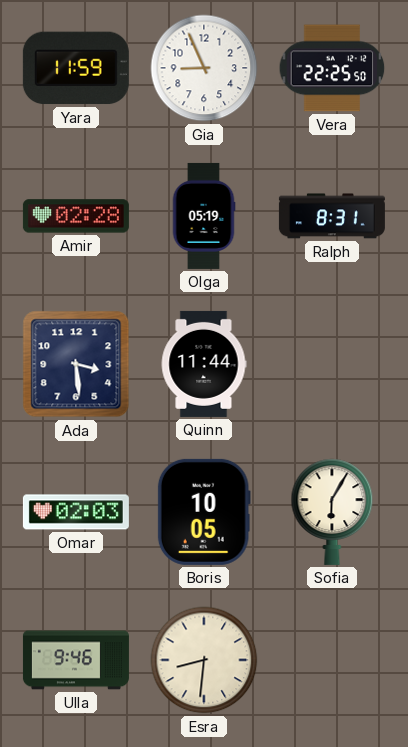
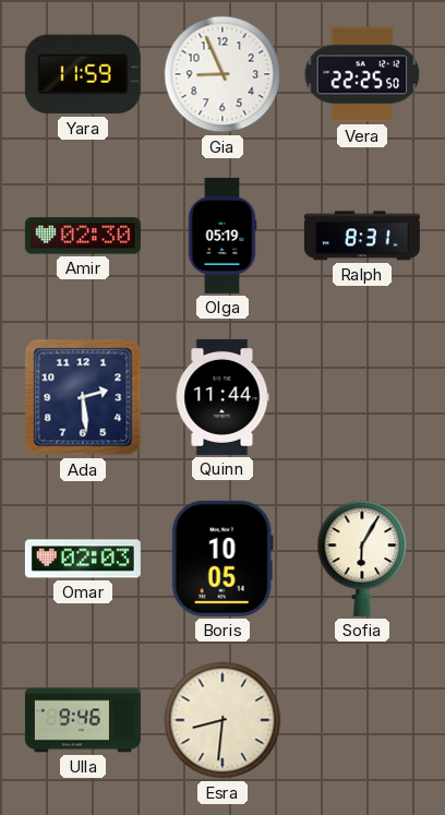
Amir: 02:28 -> 02:30
Ada: 3:29 -> 2:29
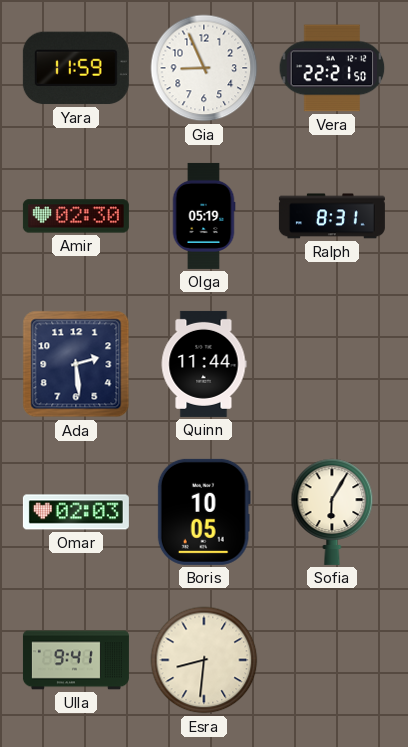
Vera: 22:25 -> 22:21
Ulla: 9:46 -> 9:41
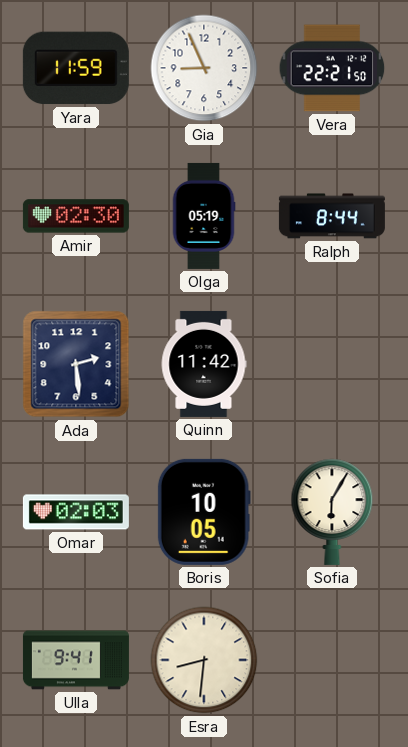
Ralph: 8:31 -> 8:44
Quinn: 11:44 -> 11:42
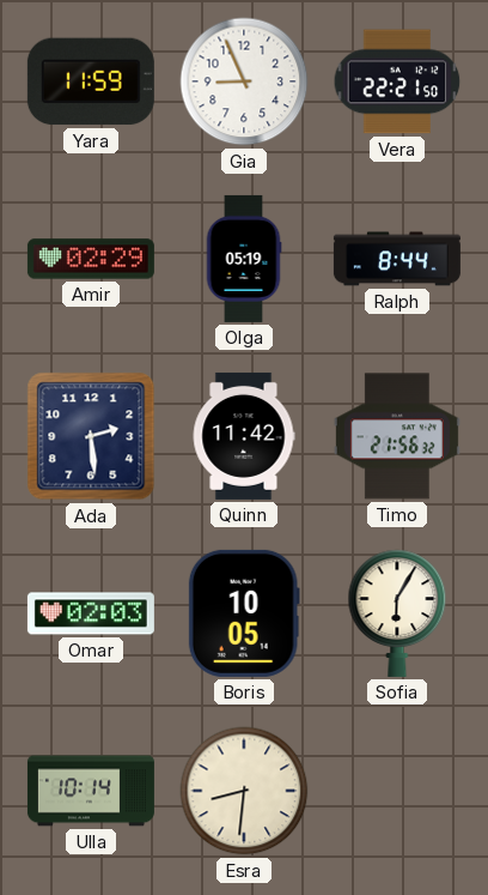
Amir: 02:30 -> 02:29
Timo: none -> 21:56
Ulla: 9:41 -> 10:14
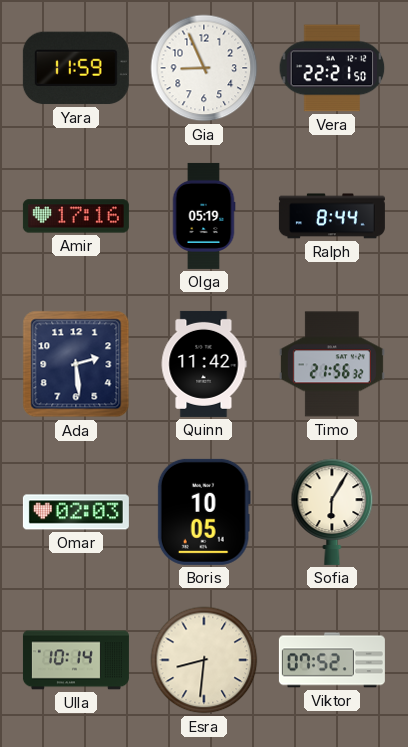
Amir: 02:29 -> 17:16
Viktor: none -> 07:52
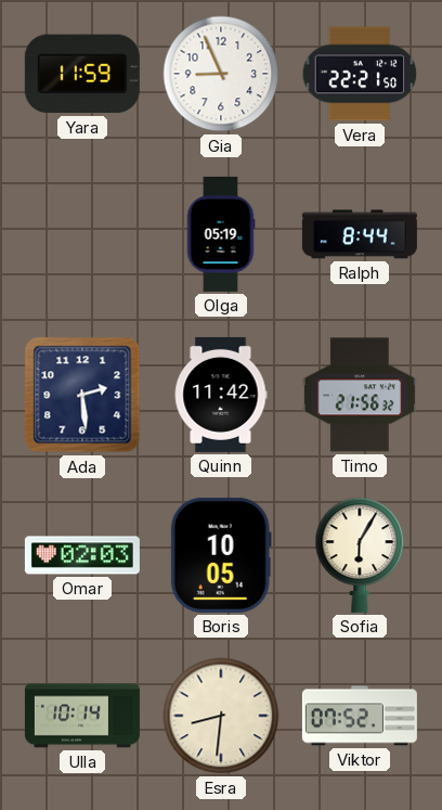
Amir: 17:16 -> none
